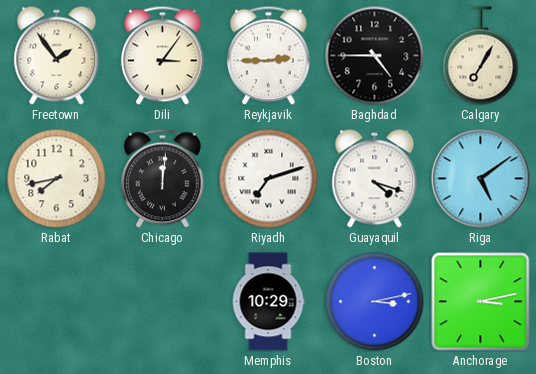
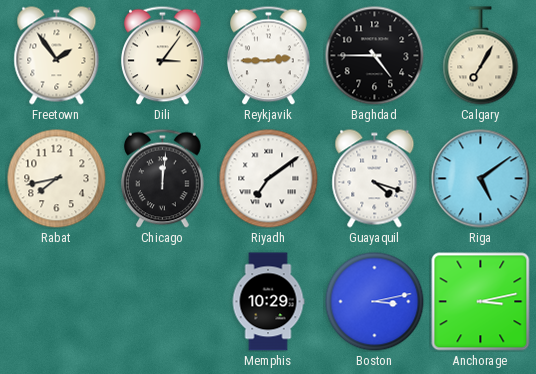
Riyadh: 7:12 -> 7:09
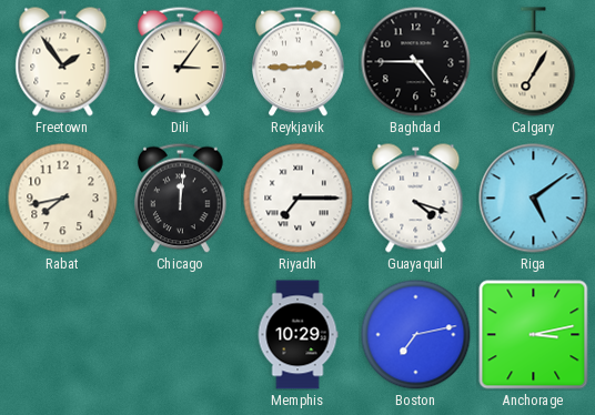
Riyadh: 7:09 -> 7:15
Boston: 3:13 -> 7:13
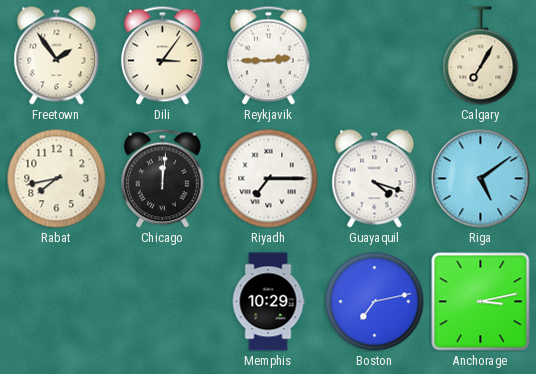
Baghdad: 4:45 -> none
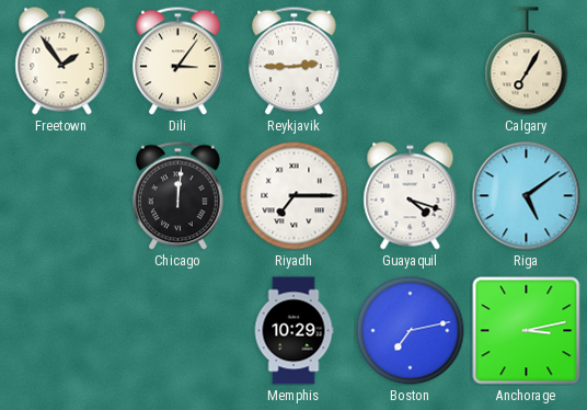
Rabat: 7:43 -> none
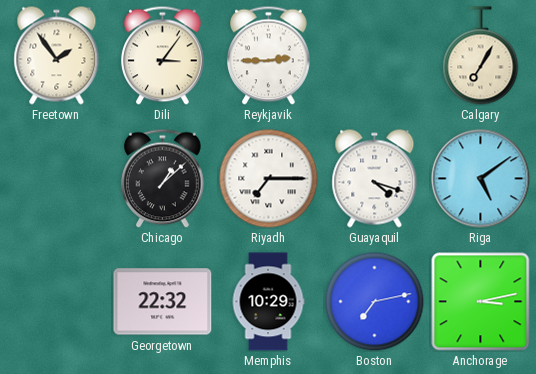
Chicago: 12:01 -> 1:08
Georgetown: none -> 22:32
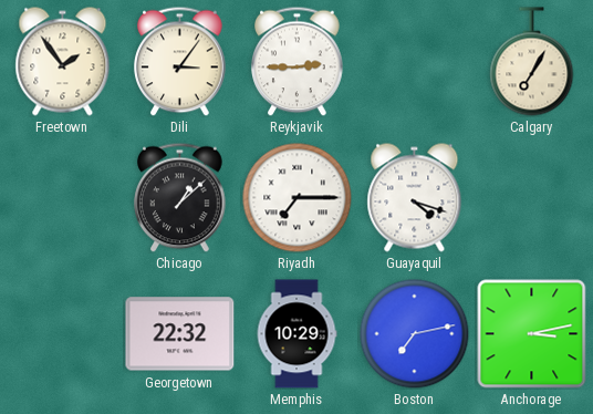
Riga: 5:09 -> none
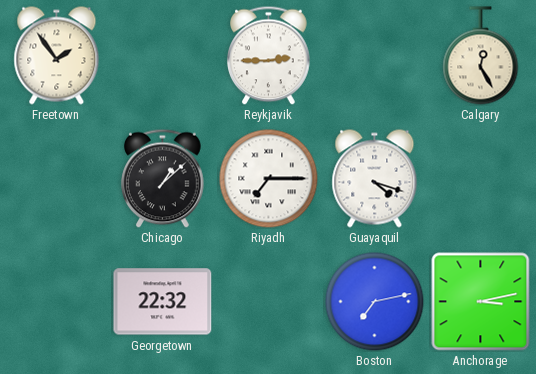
Dili: 3:06 -> none
Calgary: 7:05 -> 12:25
Memphis: 10:29 -> none
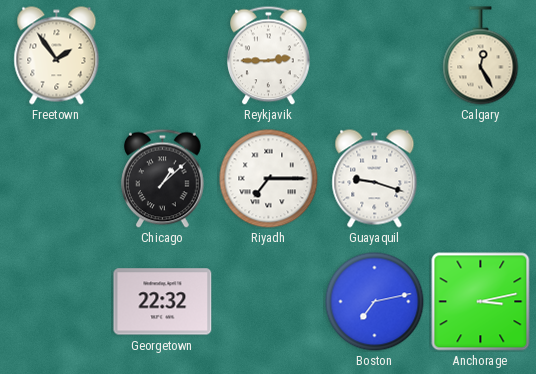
Guayaquil: 4:18 -> 9:18
